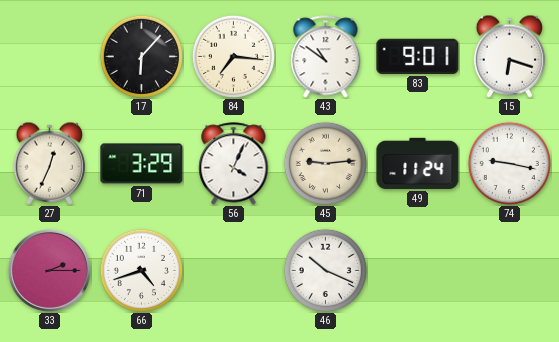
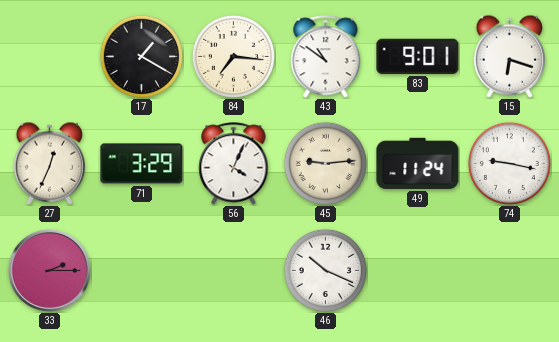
17: 6:07 -> 1:20
66: 4:42 -> none
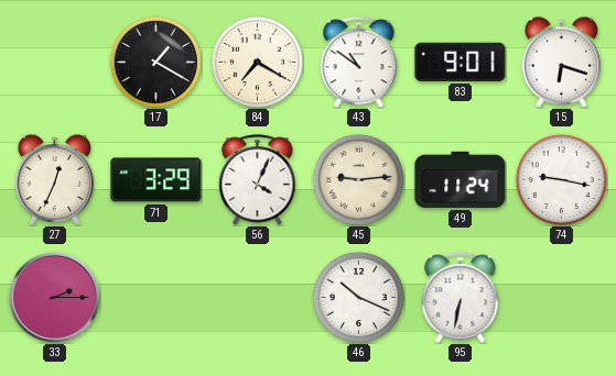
84: 7:16 -> 7:20
95: none -> 6:32
